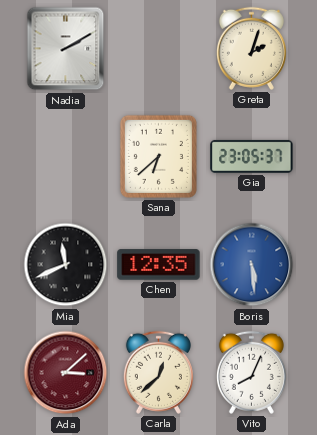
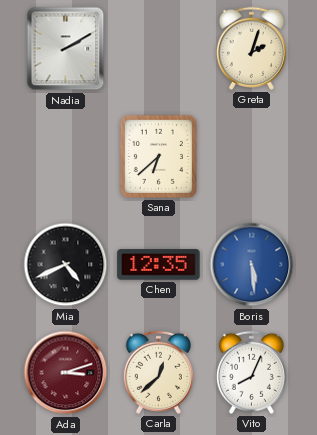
Gia: 23:05 -> none
Mia: 11:41 -> 4:41
Ada: 3:08 -> 3:12
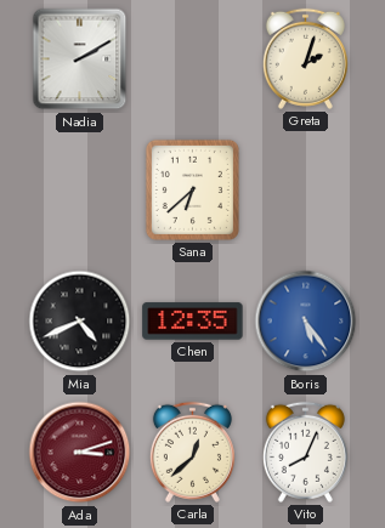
Boris: 5:29 -> 5:24
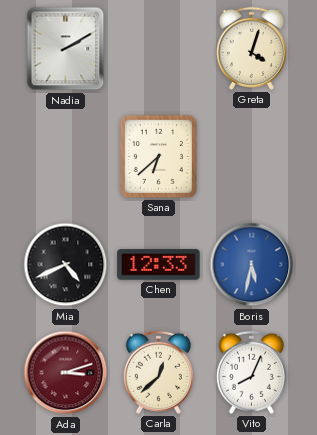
Greta: 2:03 -> 4:03
Chen: 12:35 -> 12:33
Boris: 5:24 -> 5:32
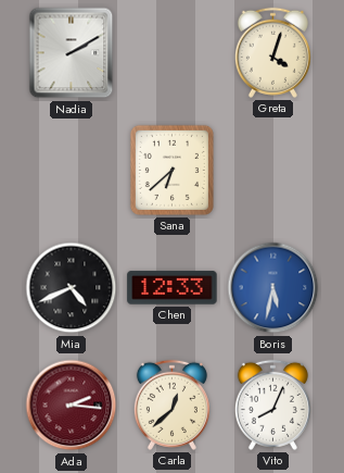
Ada: 3:12 -> 2:16
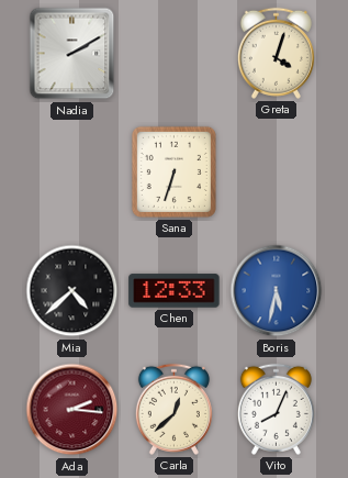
Sana: 6:38 -> 6:33
Mia: 4:41 -> 4:38
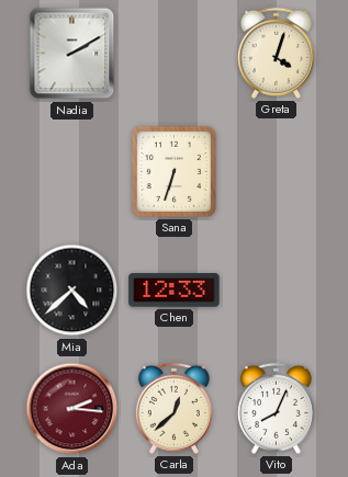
Boris: 5:32 -> none
